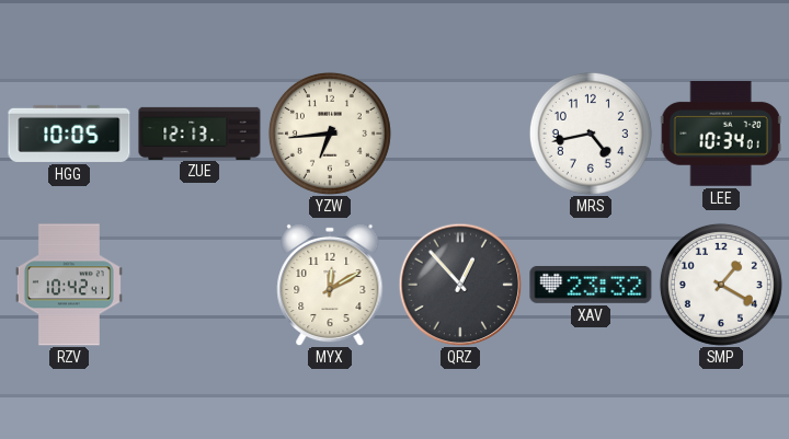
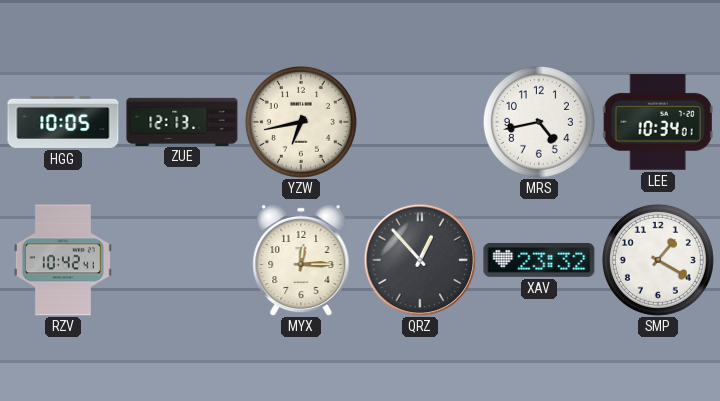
YZW: 6:44 -> 6:43
MYX: 12:10 -> 12:15
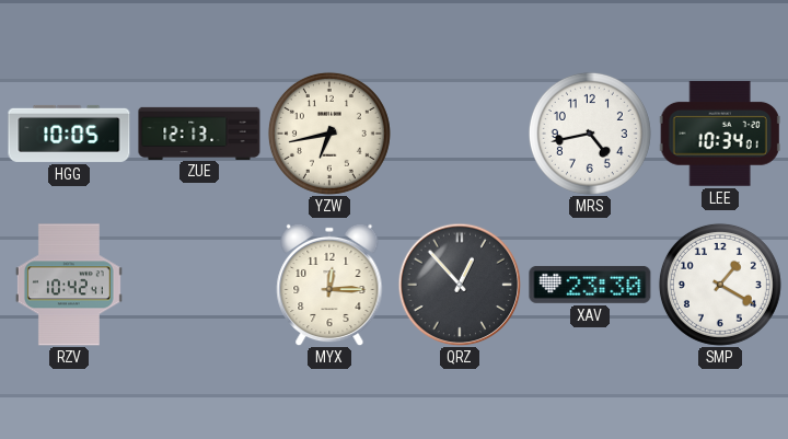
XAV: 23:32 -> 23:30
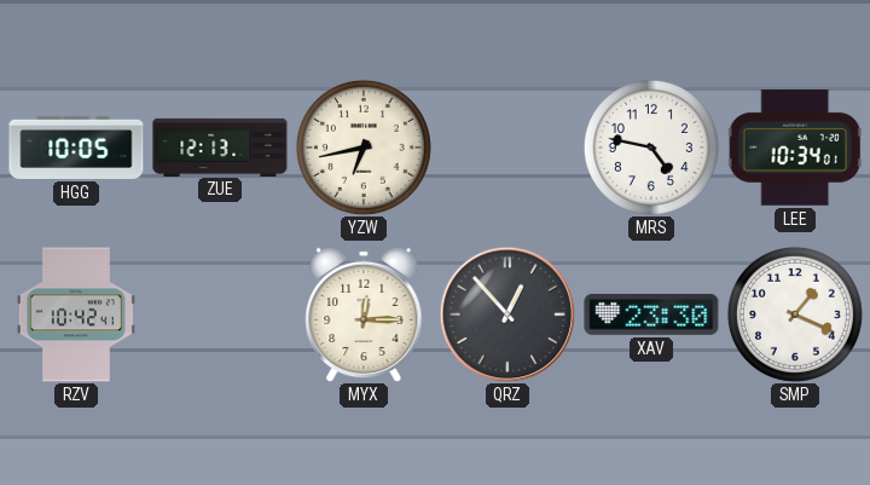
MRS: 4:43 -> 4:47
SMP: 1:20 -> 1:19
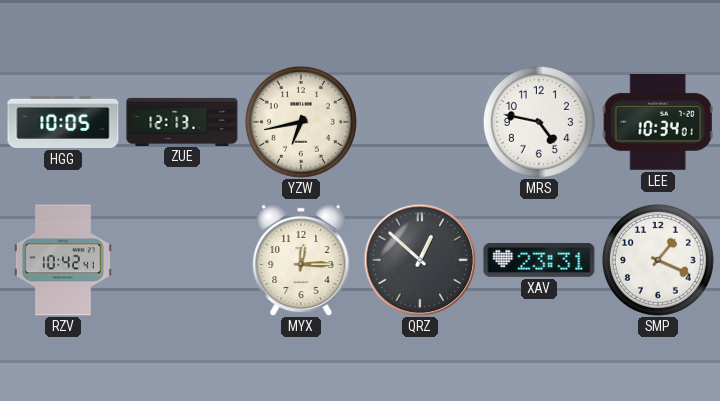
QRZ: 12:53 -> 12:52
XAV: 23:30 -> 23:31
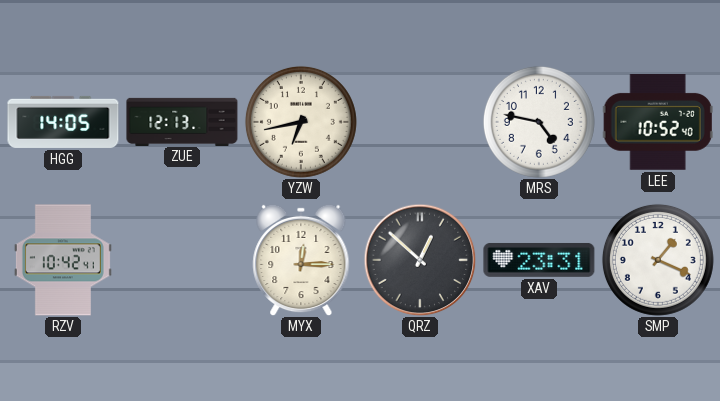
HGG: 10:05 -> 14:05
LEE: 10:34 -> 10:52
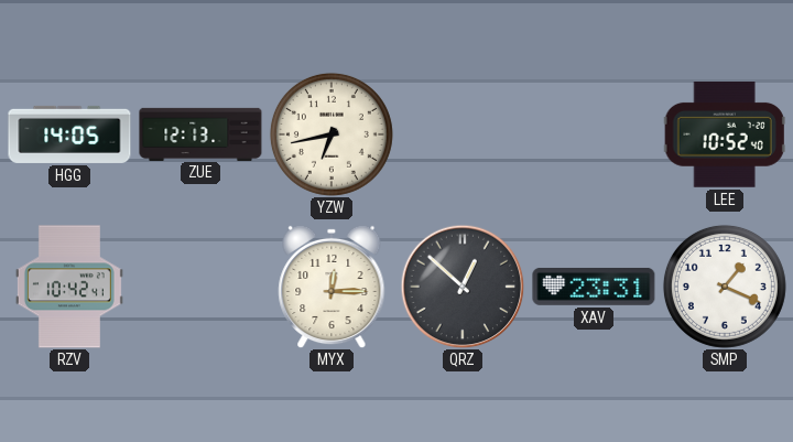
MRS: 4:47 -> none
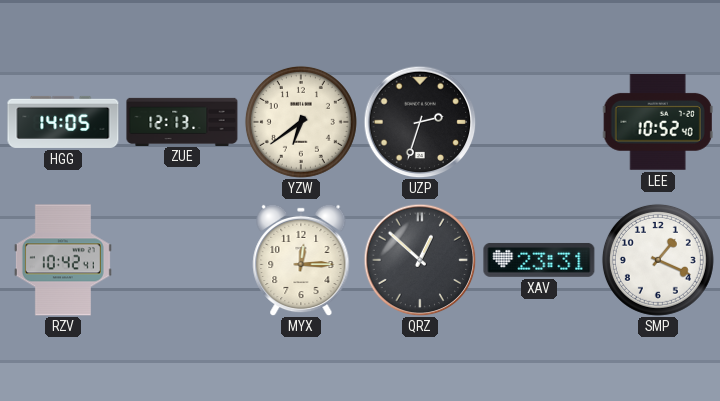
YZW: 6:43 -> 6:39
UZP: none -> 2:33
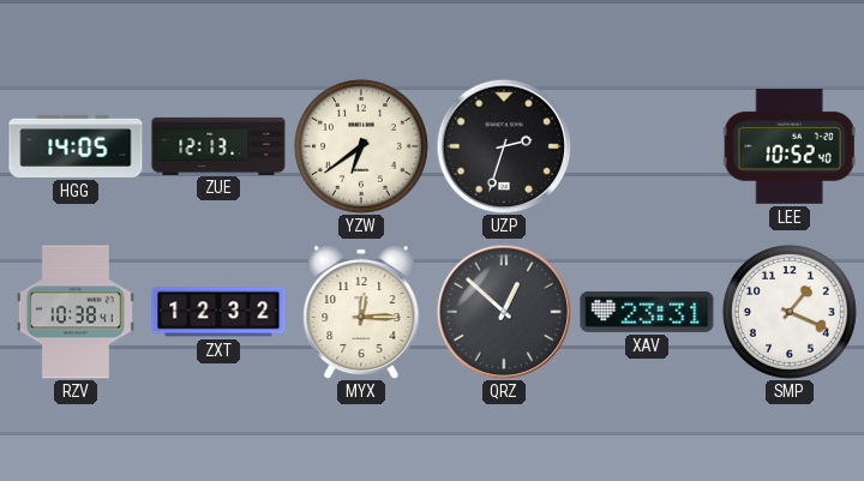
RZV: 10:42 -> 10:38
ZXT: none -> 12:32
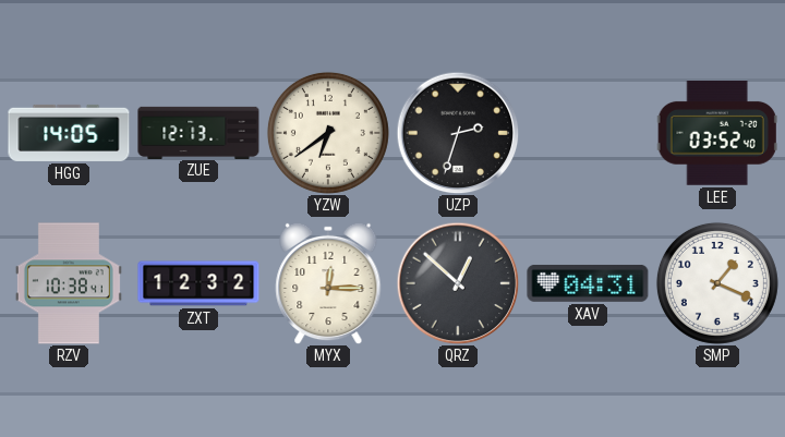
LEE: 10:52 -> 03:52
XAV: 23:31 -> 04:31
